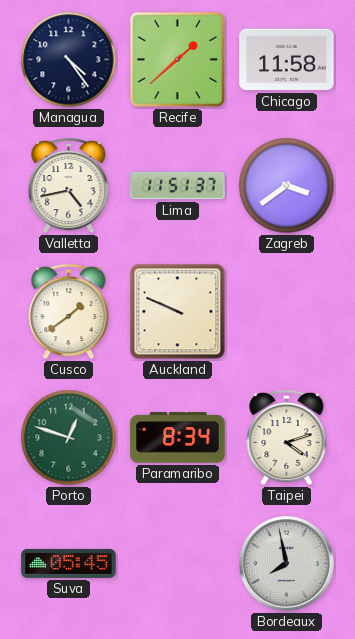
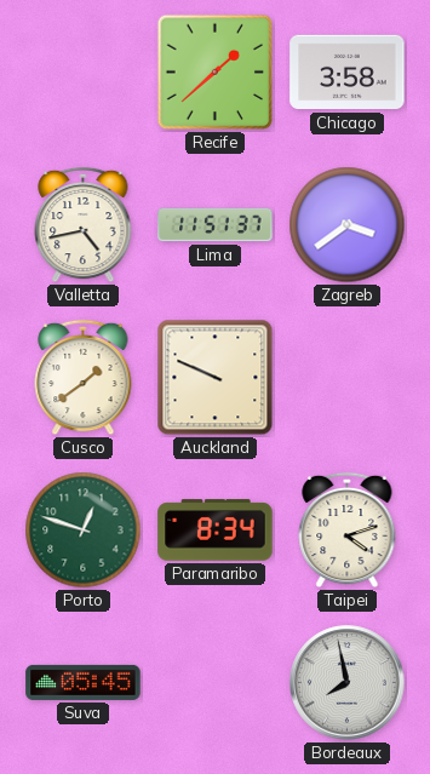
Managua: 4:24 -> none
Chicago: 11:58 -> 3:58
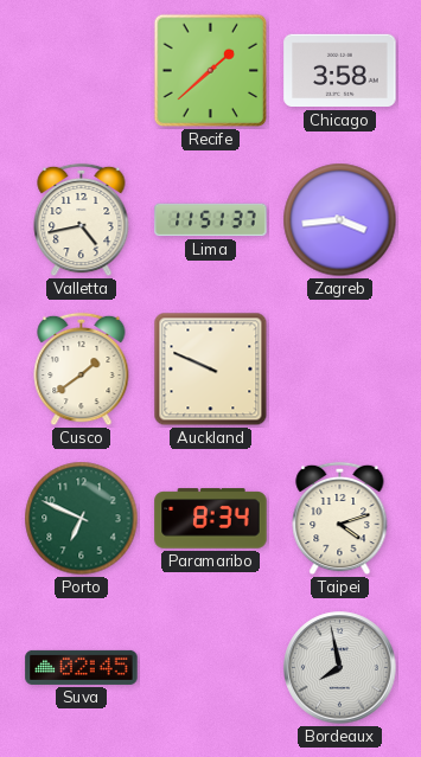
Zagreb: 3:39 -> 3:44
Porto: 12:48 -> 6:49
Suva: 05:45 -> 02:45
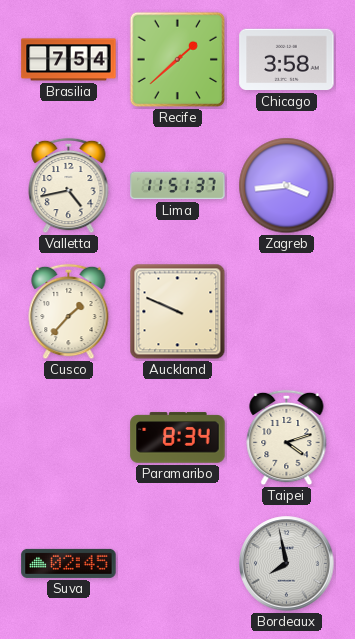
Brasilia: none -> 7:54
Cusco: 1:39 -> 1:37
Porto: 6:49 -> none
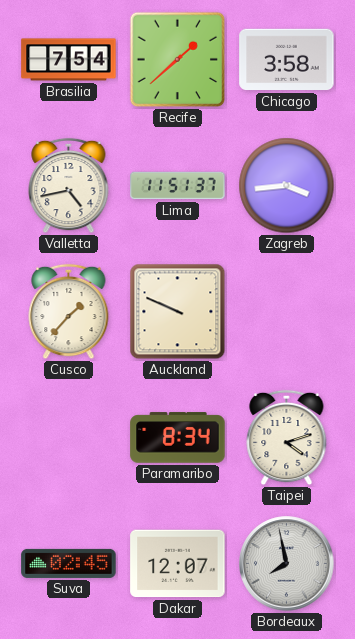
Dakar: none -> 12:07
